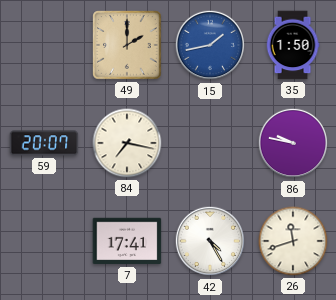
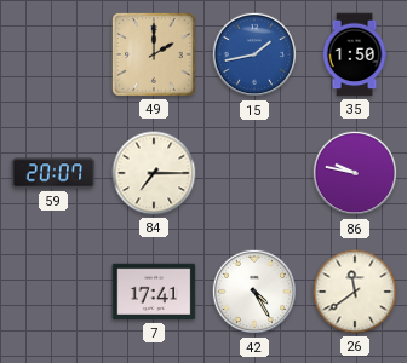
84: 7:17 -> 7:15
26: 11:42 -> 11:39
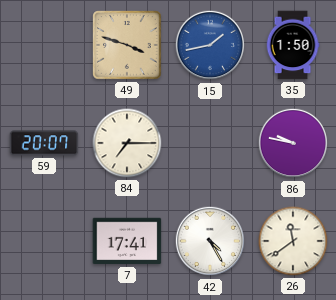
49: 2:00 -> 3:48
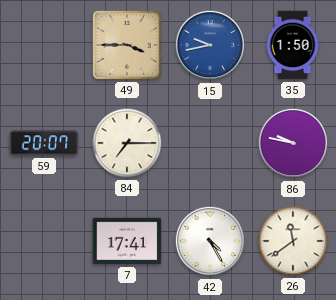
49: 3:48 -> 3:45
15: 1:43 -> 9:43
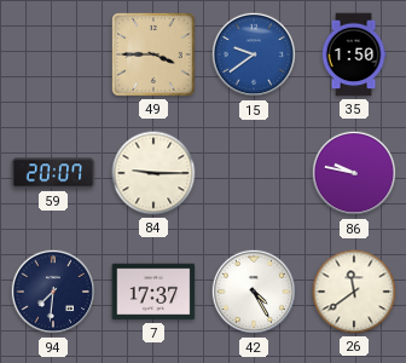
15: 9:43 -> 9:39
84: 7:15 -> 9:15
94: none -> 7:31
7: 17:41 -> 17:37
